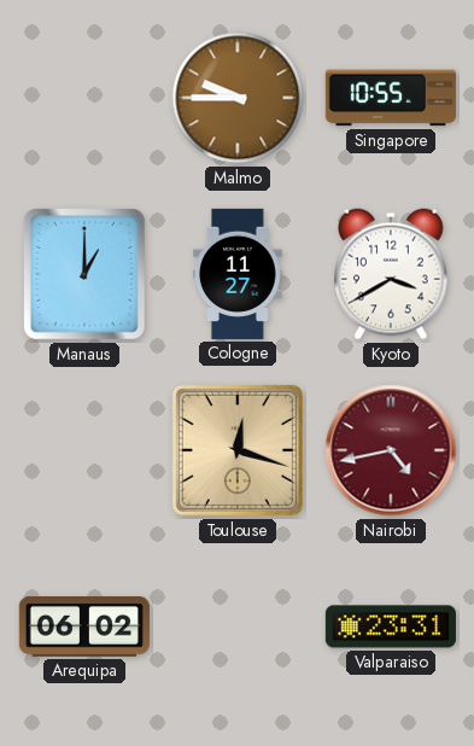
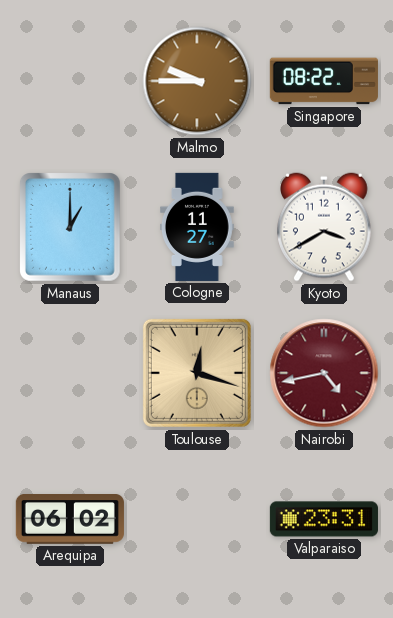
Singapore: 10:55 -> 08:22
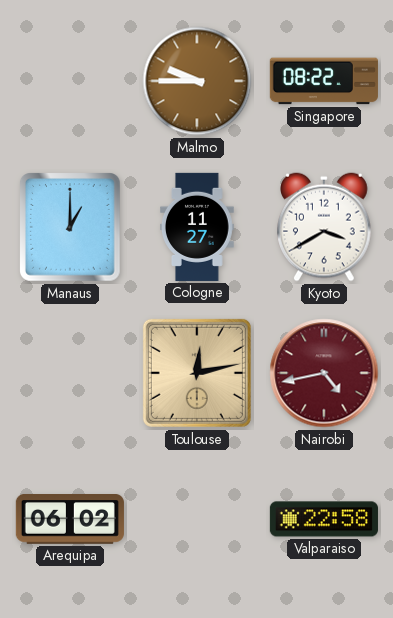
Toulouse: 12:18 -> 12:13
Valparaiso: 23:31 -> 22:58
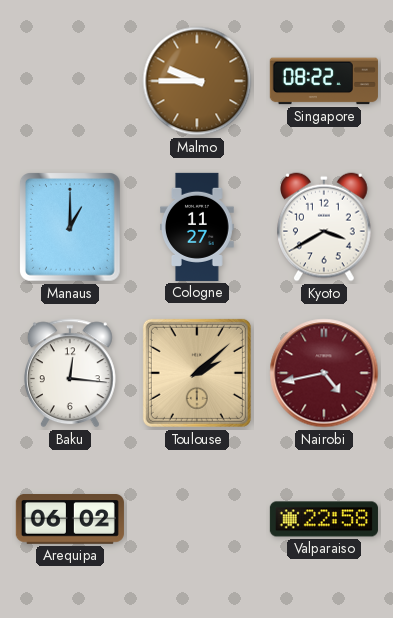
Baku: none -> 12:16
Toulouse: 12:13 -> 2:08
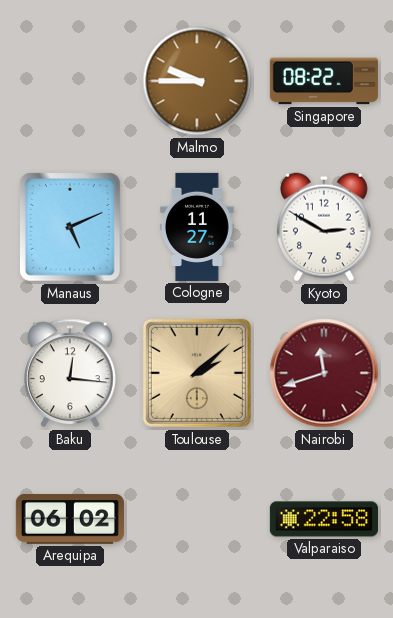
Manaus: 1:00 -> 5:11
Kyoto: 3:40 -> 2:50
Nairobi: 4:43 -> 11:42
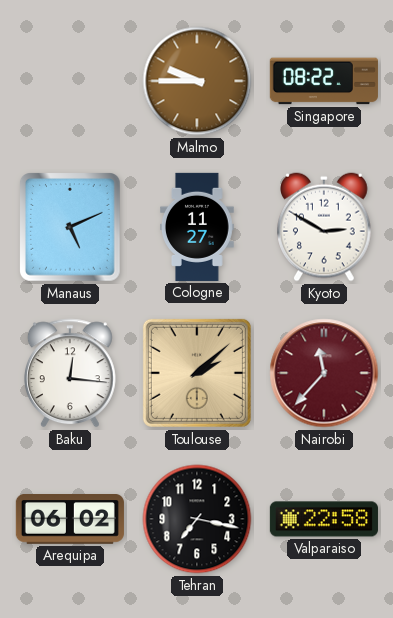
Nairobi: 11:42 -> 11:37
Tehran: none -> 7:17
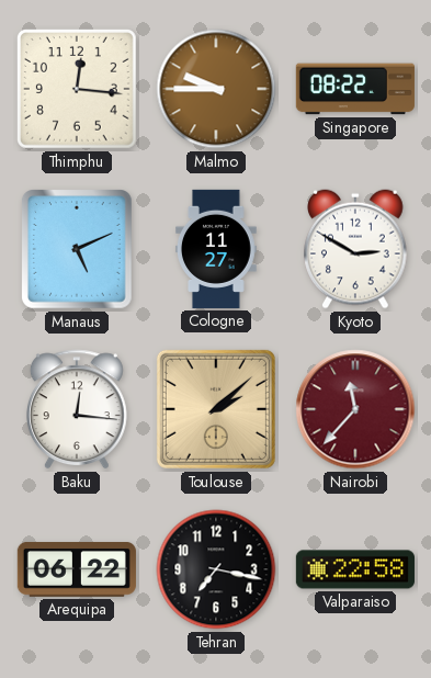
Thimphu: none -> 12:16
Arequipa: 06:02 -> 06:22
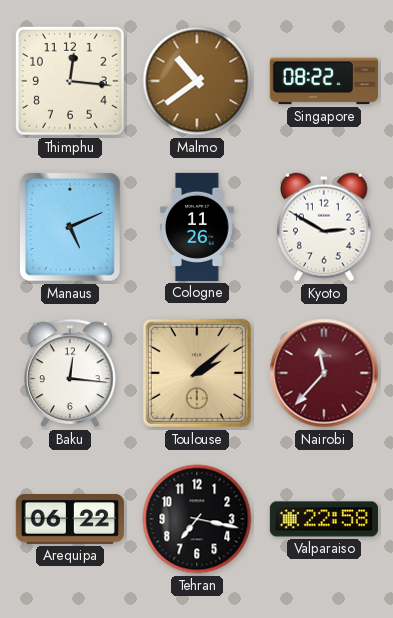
Malmo: 9:45 -> 10:39
Cologne: 11:27 -> 11:26
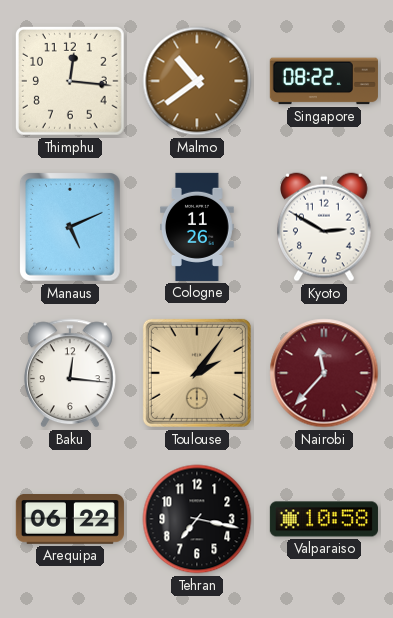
Toulouse: 2:08 -> 2:06
Valparaiso: 22:58 -> 10:58
